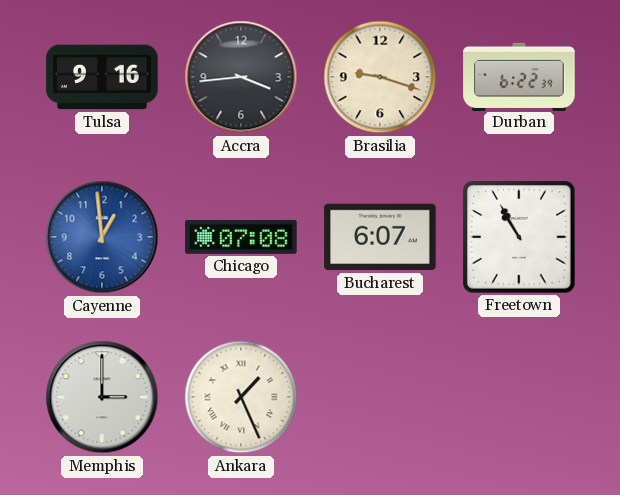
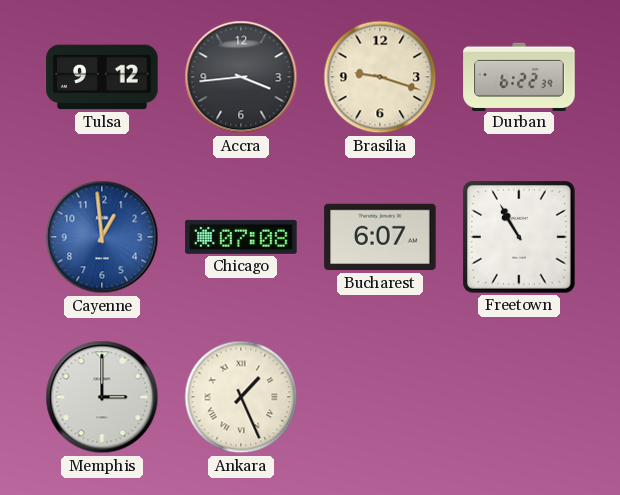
Tulsa: 9:16 -> 9:12
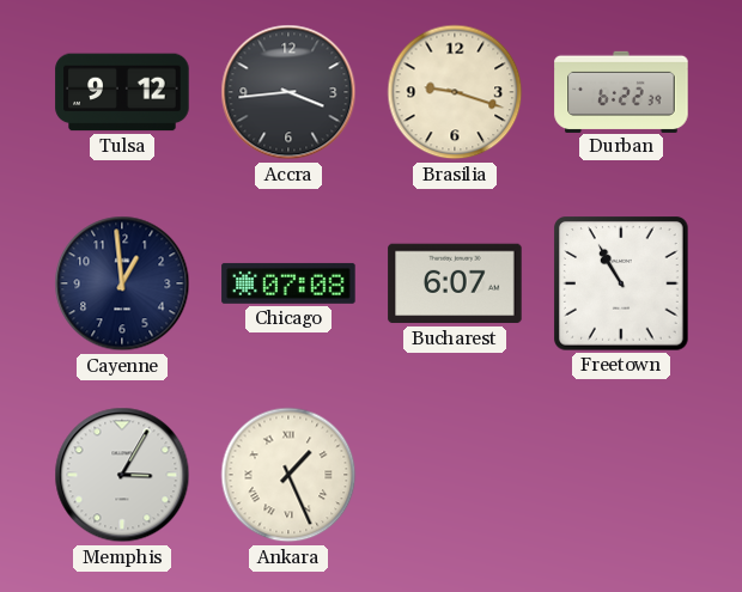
Cayenne dial: blue -> navy
Memphis: 3:00 -> 3:05
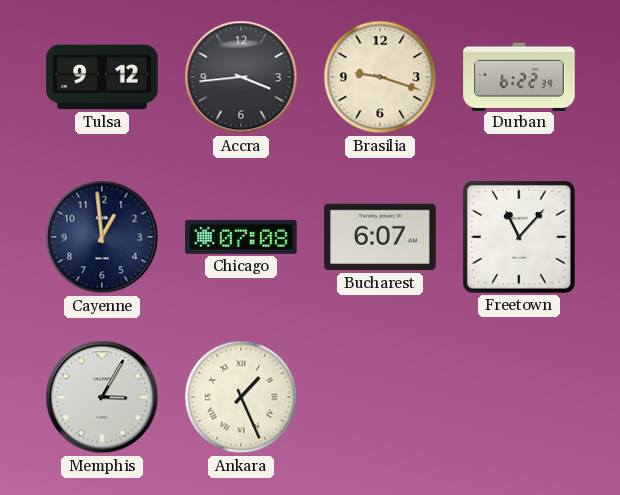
Freetown: 10:55 -> 11:07
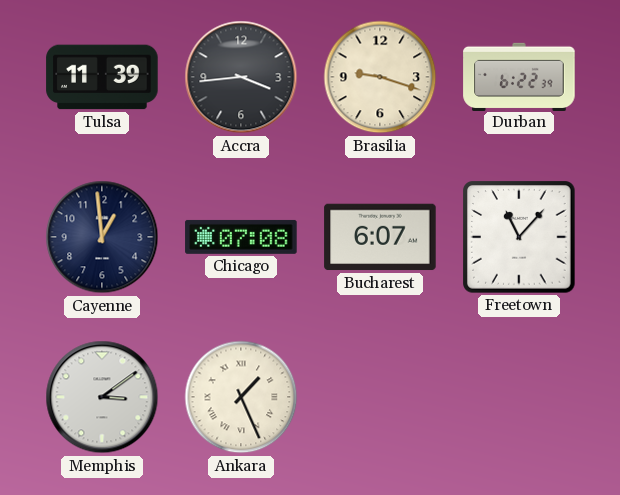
Tulsa: 9:12 -> 11:39
Memphis: 3:05 -> 3:09
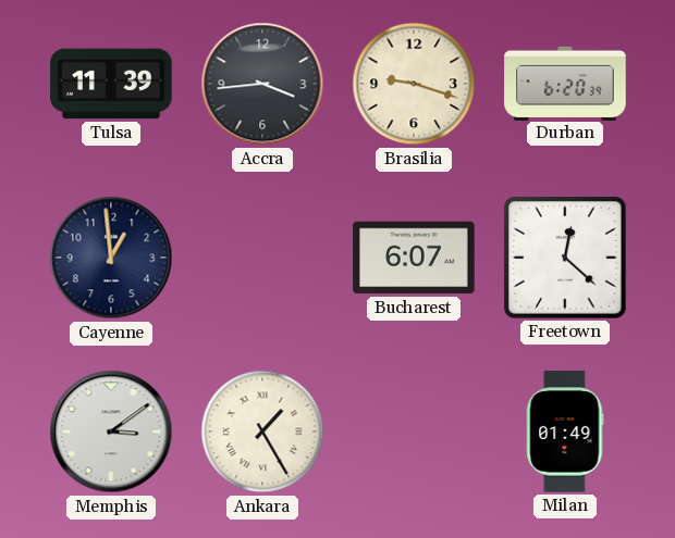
Durban: 6:22 -> 6:20
Chicago: 07:08 -> none
Freetown: 11:07 -> 12:22
Ankara: 1:26 -> 1:25
Milan: none -> 01:49
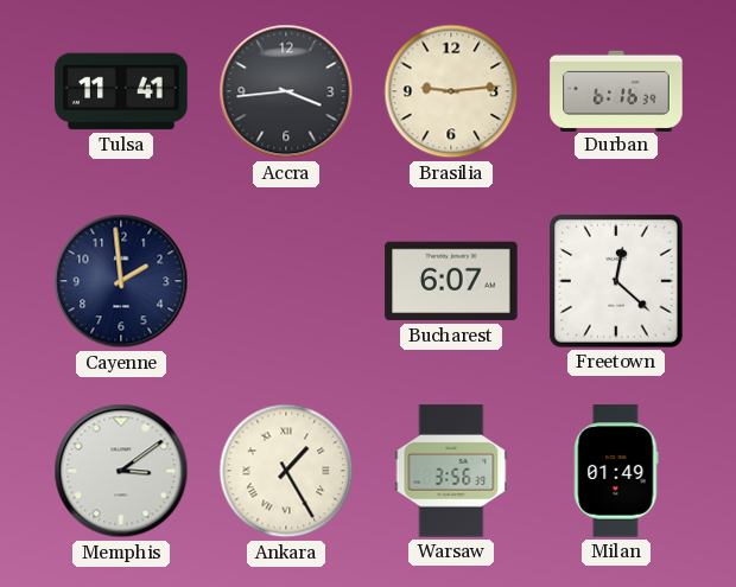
Tulsa: 11:39 -> 11:41
Brasilia: 9:18 -> 9:14
Durban: 6:20 -> 6:16
Cayenne: 12:59 -> 1:59
Warsaw: none -> 3:56
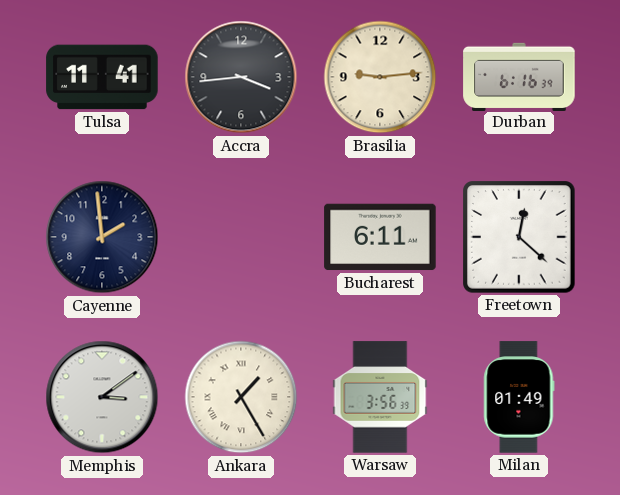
Bucharest: 6:07 -> 6:11
